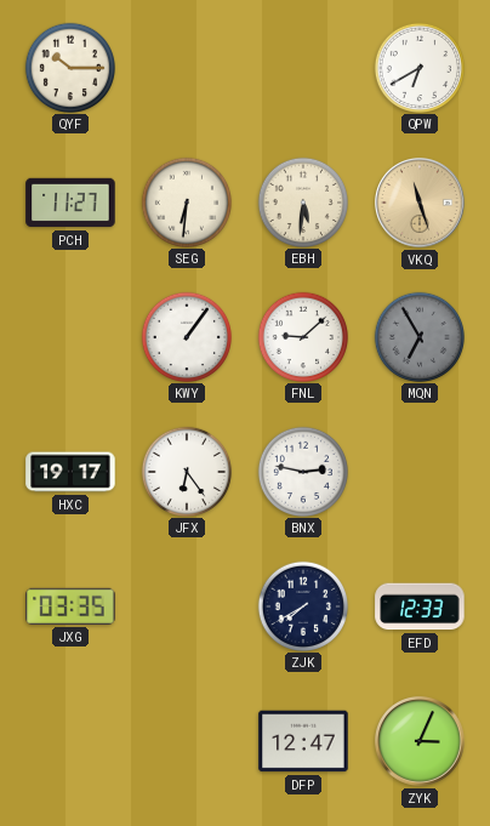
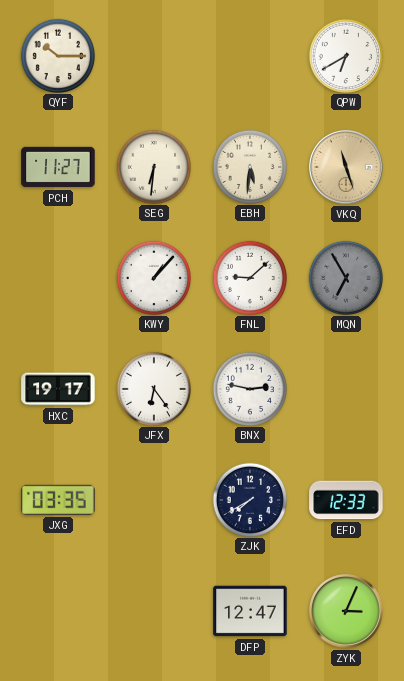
KWY: 1:06 -> 1:07
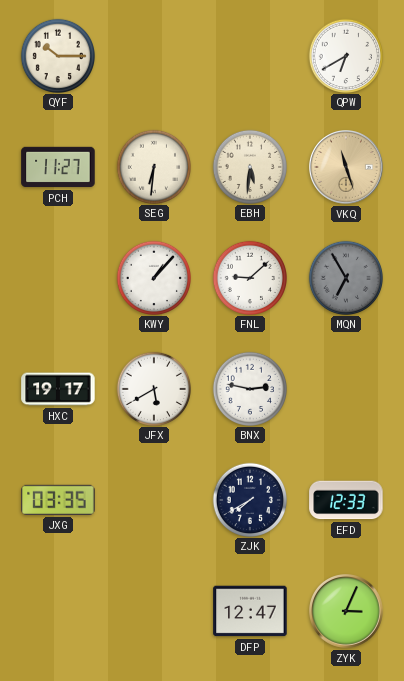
JFX: 6:24 -> 5:40
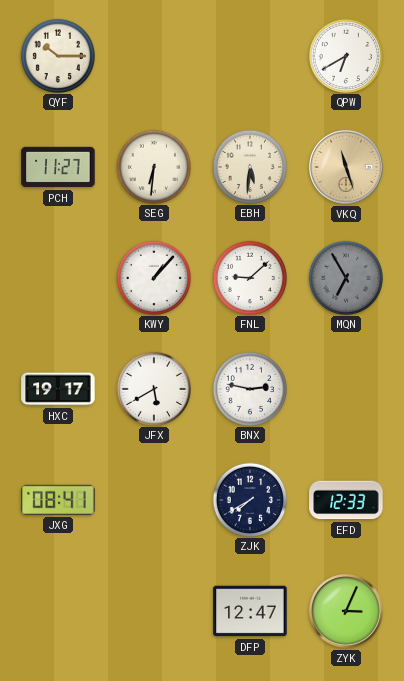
JXG: 03:35 -> 08:41
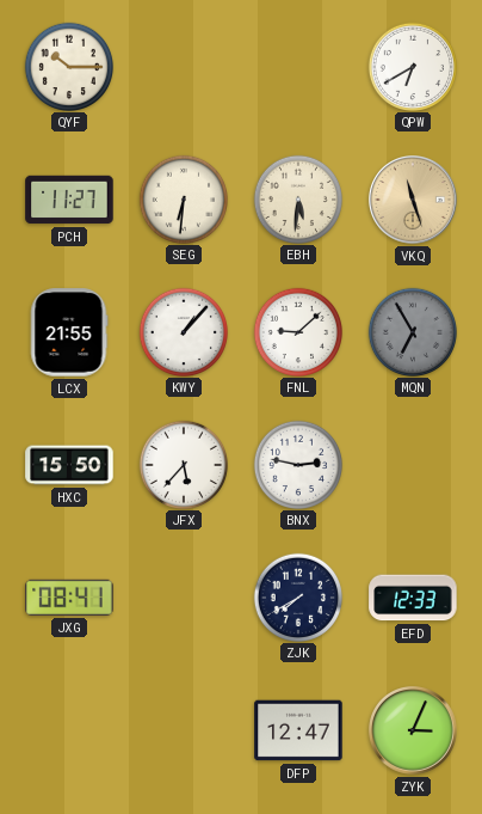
LCX: none -> 21:55
HXC: 19:17 -> 15:50
JFX: 5:40 -> 5:37
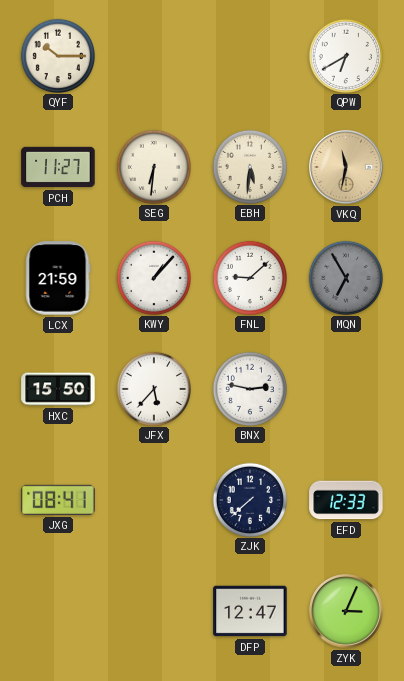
VKQ: 11:27 -> 11:32
LCX: 21:55 -> 21:59
ZJK: 7:40 -> 7:38
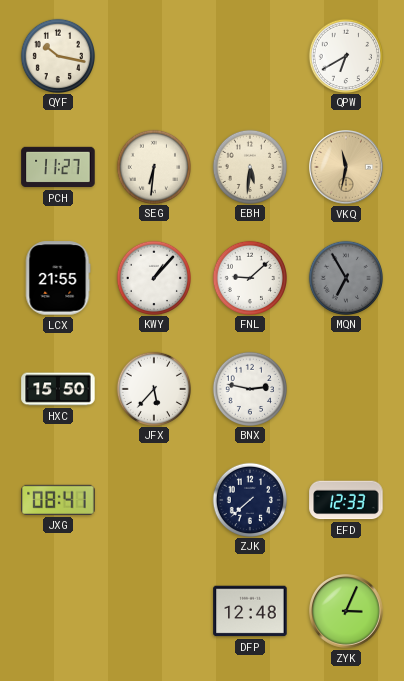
QYF: 10:15 -> 10:17
LCX: 21:59 -> 21:55
DFP: 12:47 -> 12:48
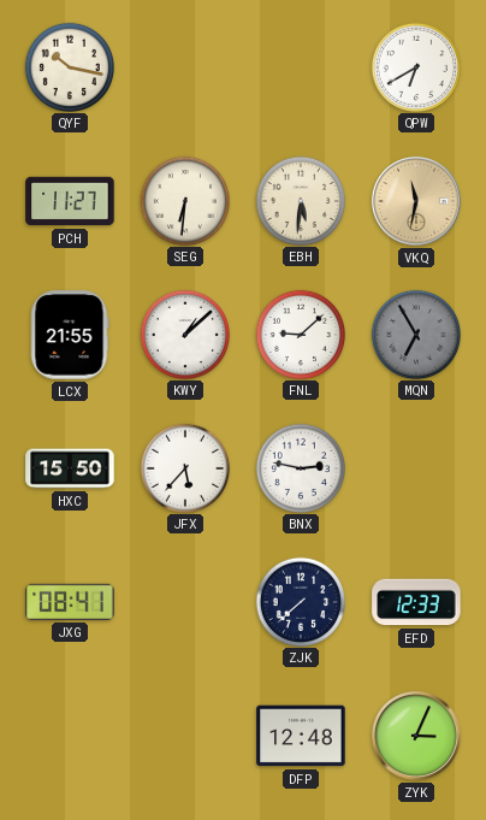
KWY: 1:07 -> 1:08
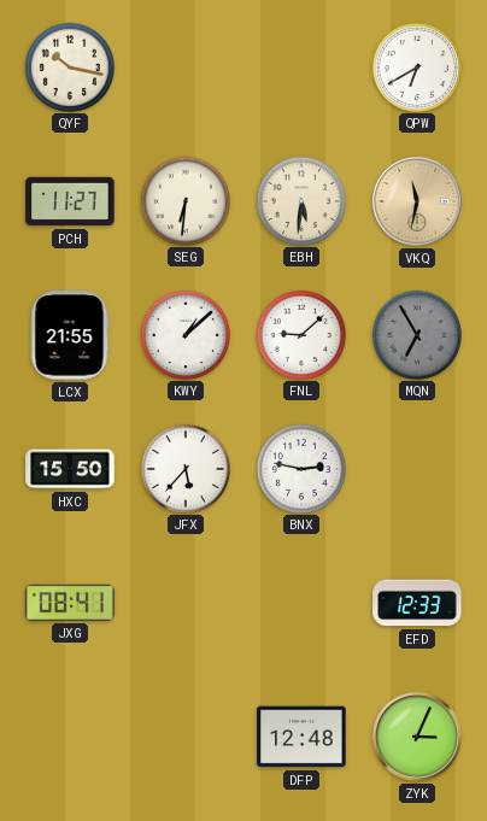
ZJK: 7:38 -> none
